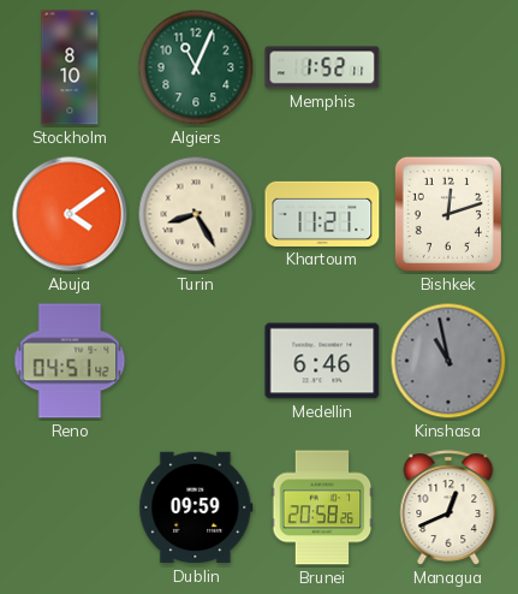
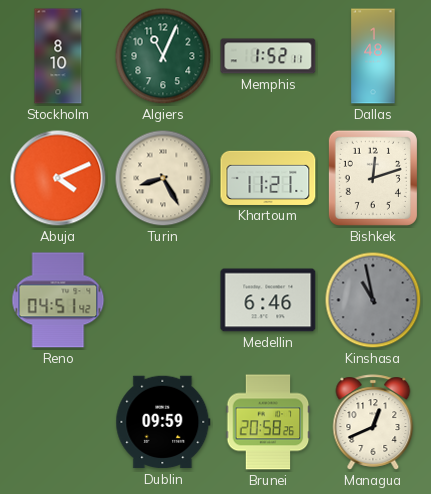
Dallas: none -> 1:48
Abuja: 4:09 -> 4:11
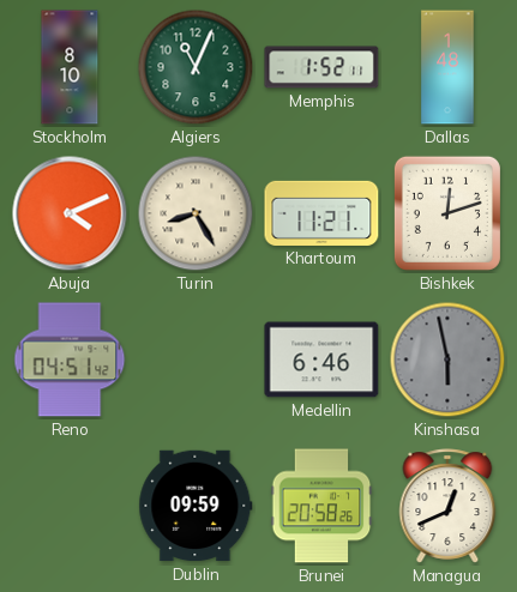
Kinshasa: 10:58 -> 5:58
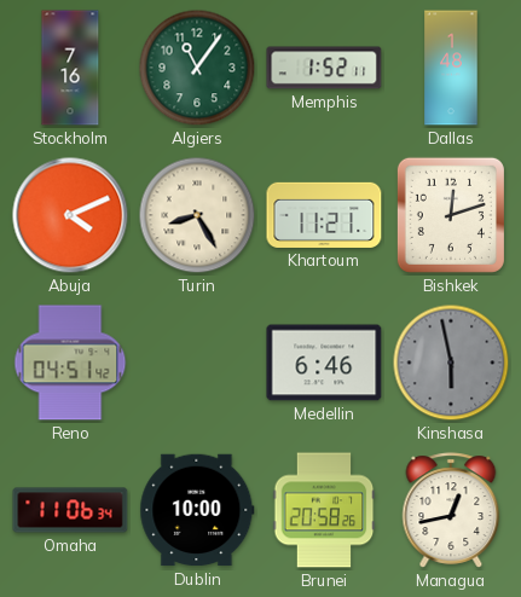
Stockholm: 8:10 -> 7:16
Algiers: 11:04 -> 11:06
Omaha: none -> 11:06
Dublin: 09:59 -> 10:00
Managua: 12:41 -> 12:43
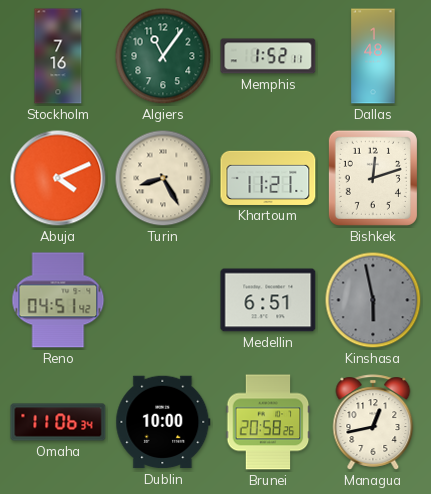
Medellin: 6:46 -> 6:51
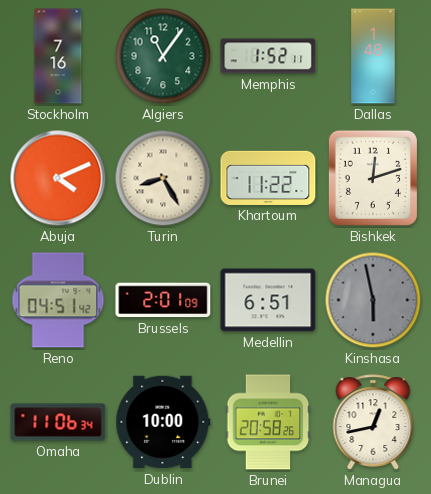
Khartoum: 11:21 -> 11:22
Brussels: none -> 2:01
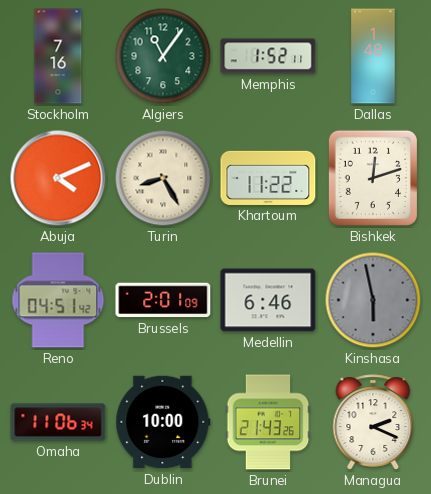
Medellin: 6:51 -> 6:46
Brunei: 20:58 -> 21:43
Managua: 12:43 -> 2:19
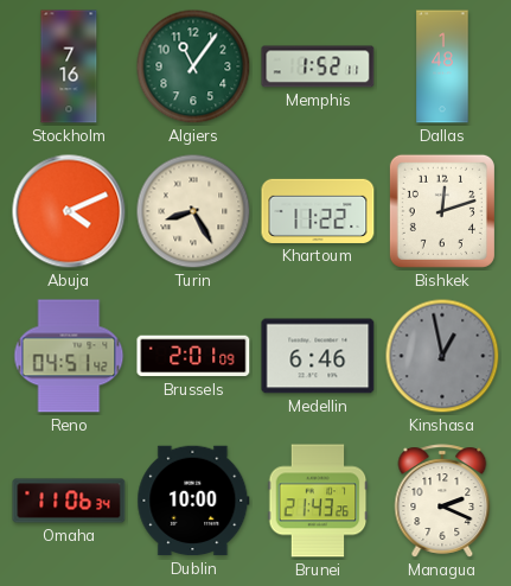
Kinshasa: 5:58 -> 12:58
